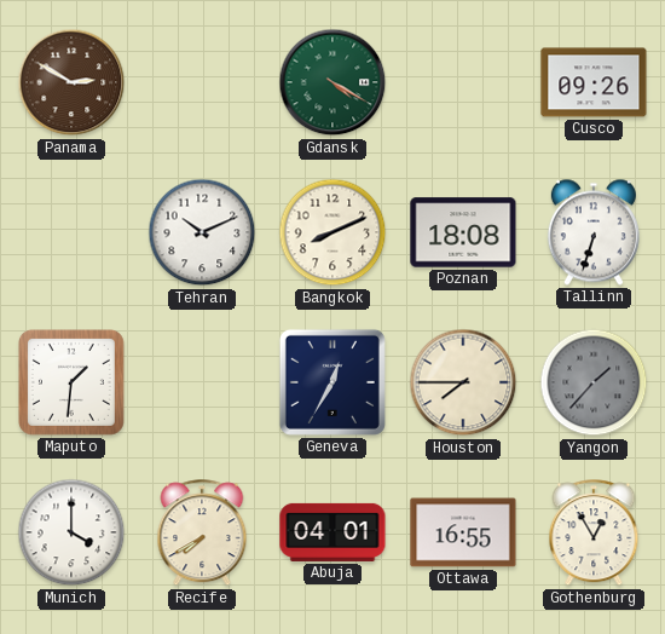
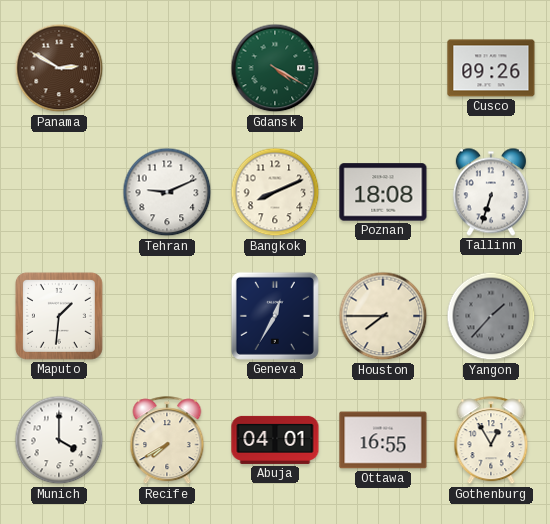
Tehran: 10:11 -> 9:11
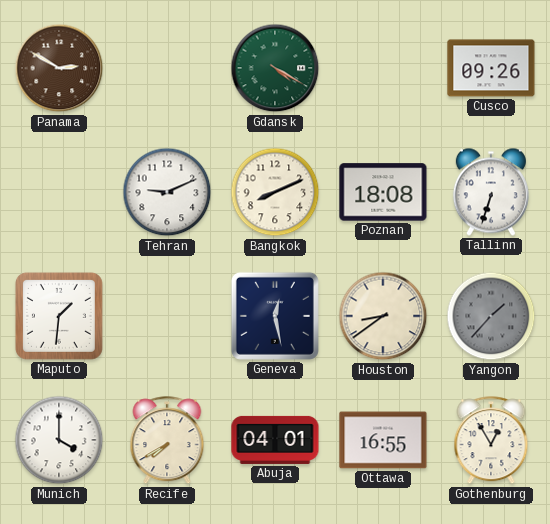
Geneva: 12:35 -> 12:28
Houston: 7:45 -> 8:39
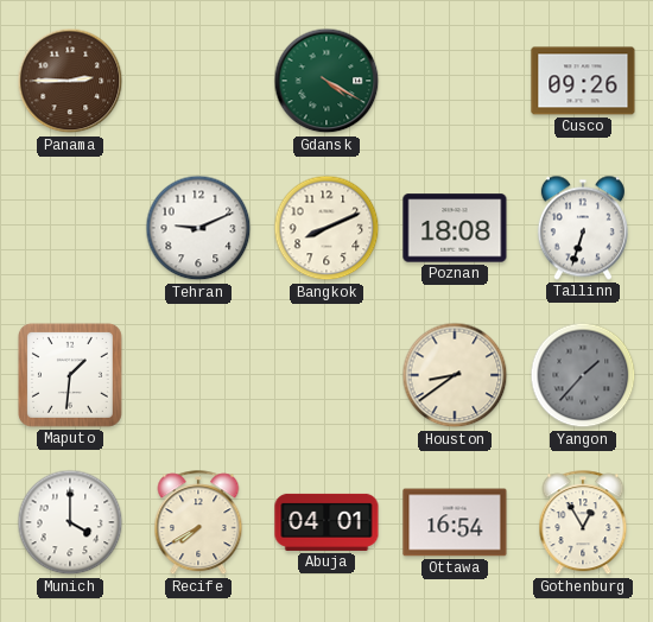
Panama: 2:50 -> 2:45
Geneva: 12:28 -> none
Ottawa: 16:55 -> 16:54
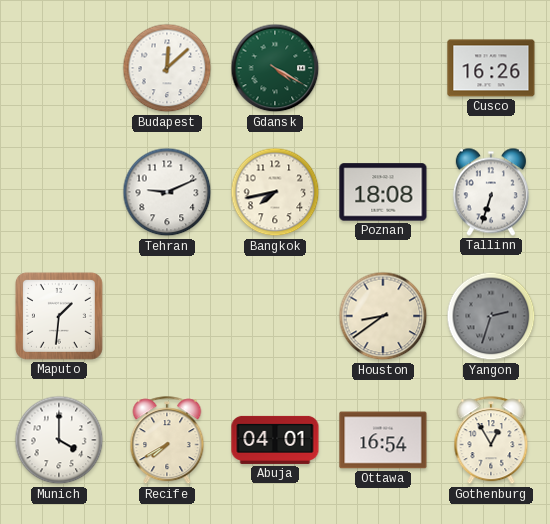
Panama: 2:45 -> none
Budapest: none -> 12:08
Cusco: 09:26 -> 16:26
Bangkok: 8:11 -> 7:43
Yangon: 1:37 -> 2:33
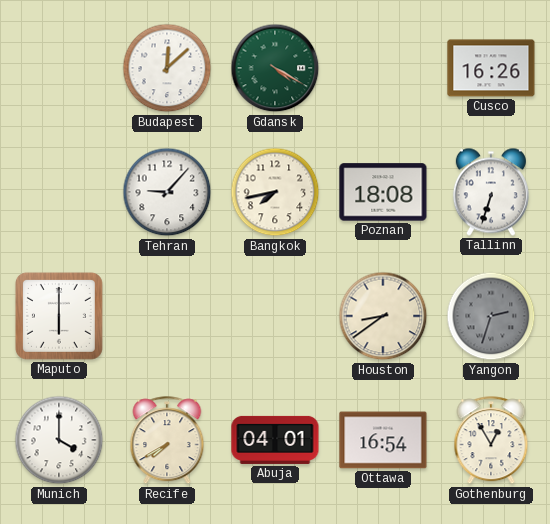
Tehran: 9:11 -> 9:07
Maputo: 1:31 -> 6:00
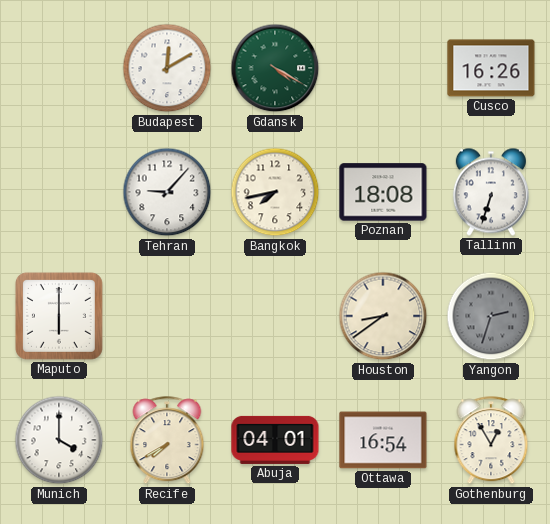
Budapest: 12:08 -> 12:10
